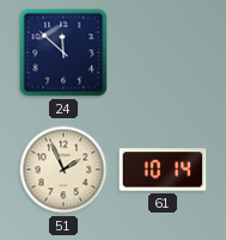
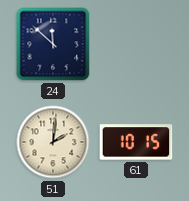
51: 1:56 -> 2:01
61: 10:14 -> 10:15
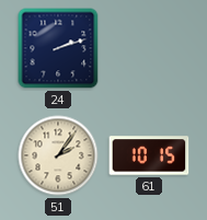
24: 11:52 -> 2:12
51: 2:01 -> 2:06
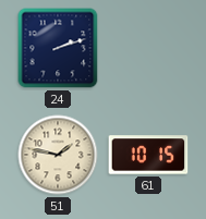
51: 2:06 -> 1:47
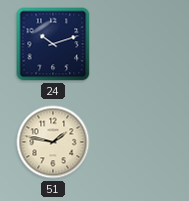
24: 2:12 -> 10:12
61: 10:15 -> none
